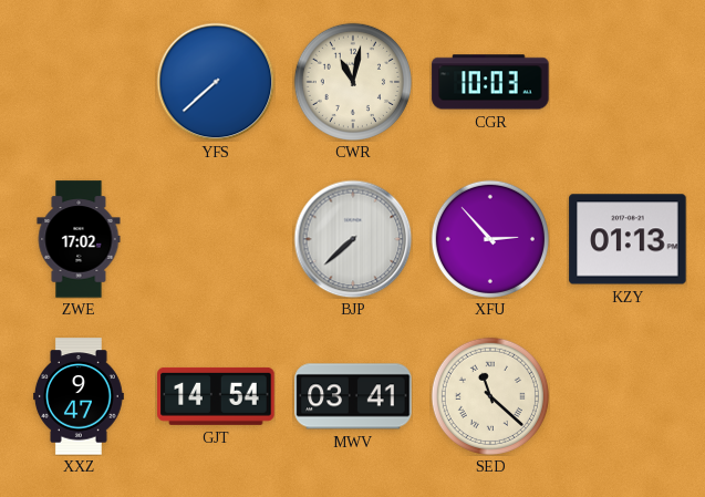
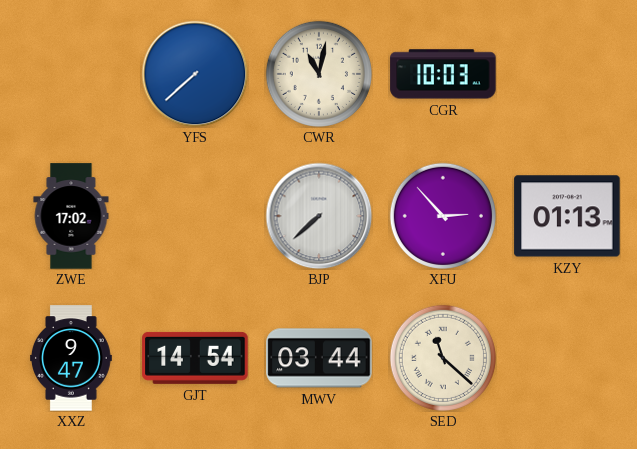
MWV: 03:41 -> 03:44
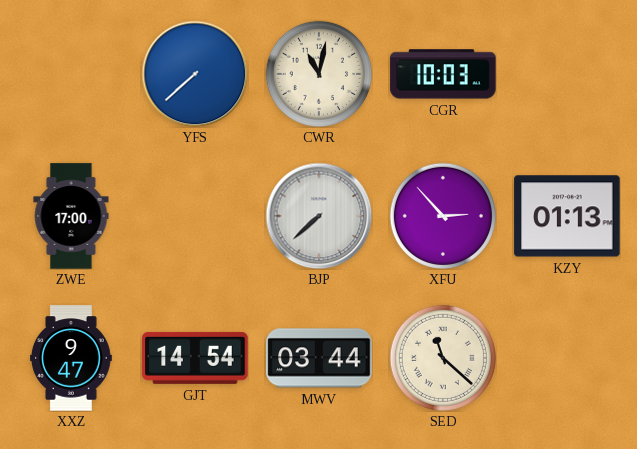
ZWE: 17:02 -> 17:00
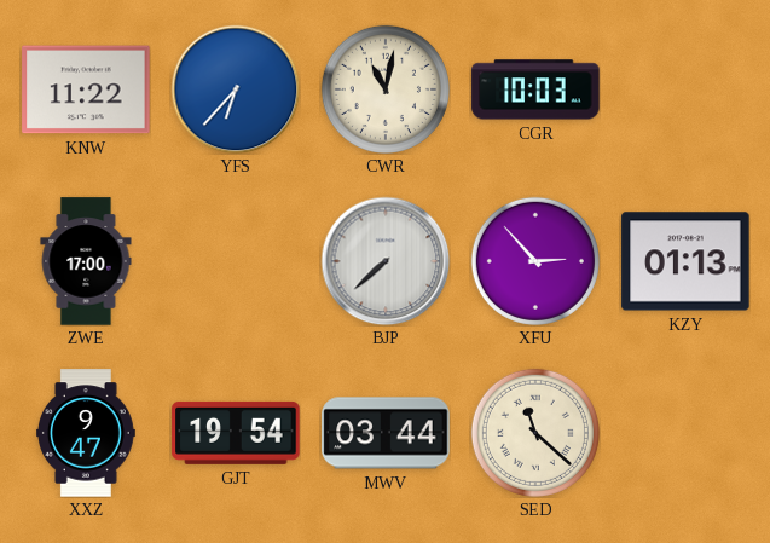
KNW: none -> 11:22
YFS: 7:38 -> 6:37
GJT: 14:54 -> 19:54
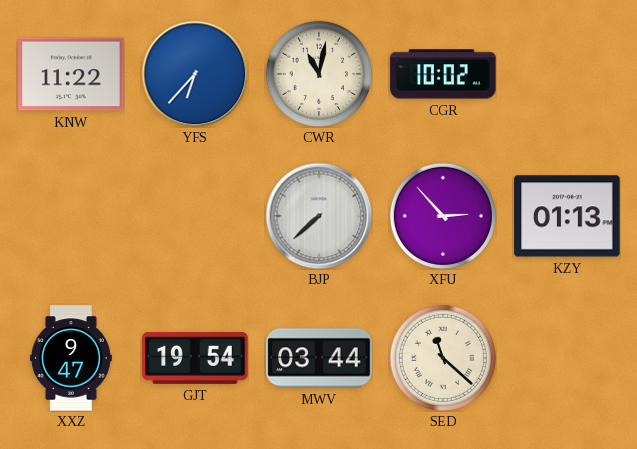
CGR: 10:03 -> 10:02
ZWE: 17:00 -> none
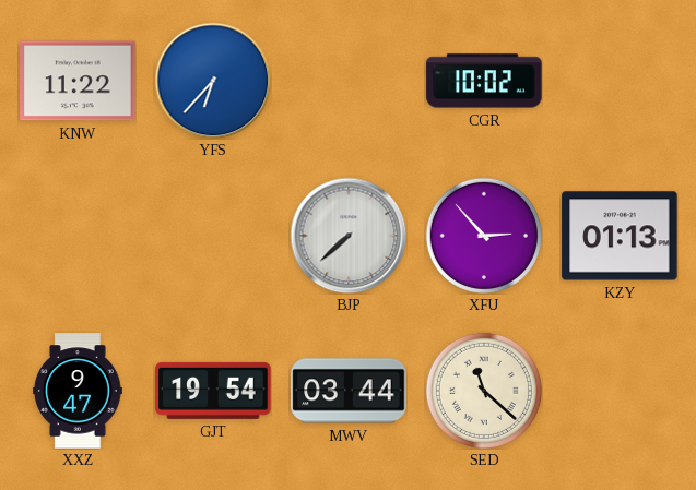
CWR: 11:02 -> none
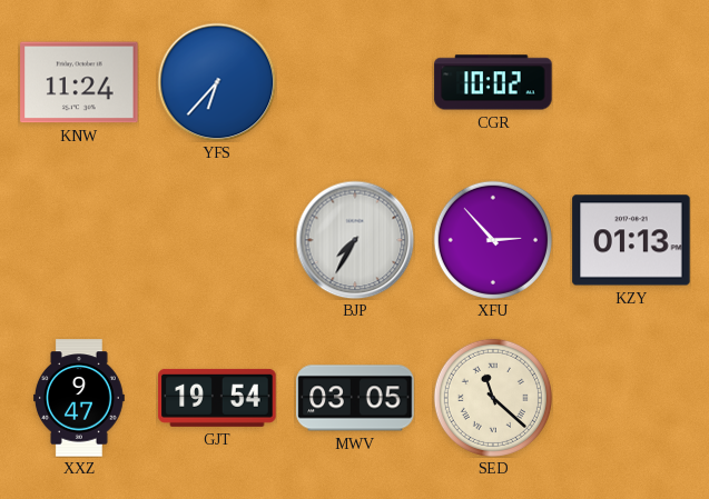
KNW: 11:22 -> 11:24
BJP: 7:38 -> 7:35
MWV: 03:44 -> 03:05
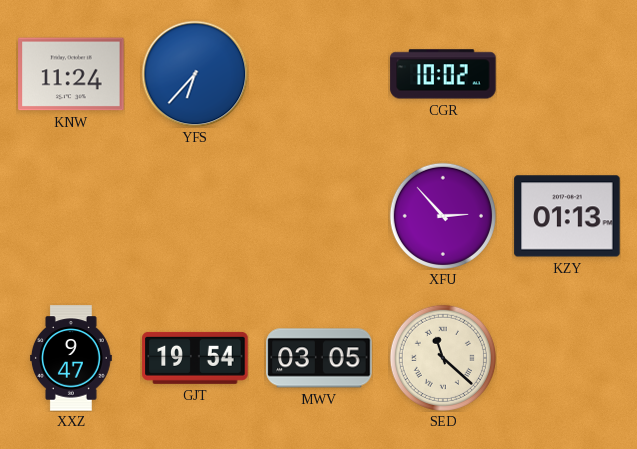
BJP: 7:35 -> none
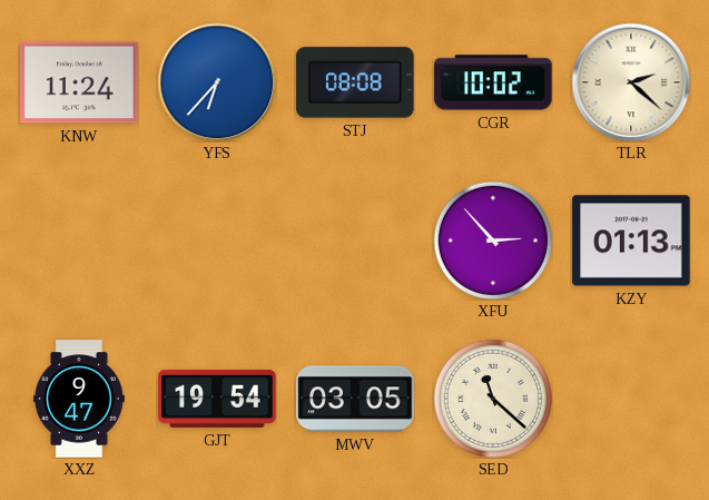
STJ: none -> 08:08
TLR: none -> 2:22
